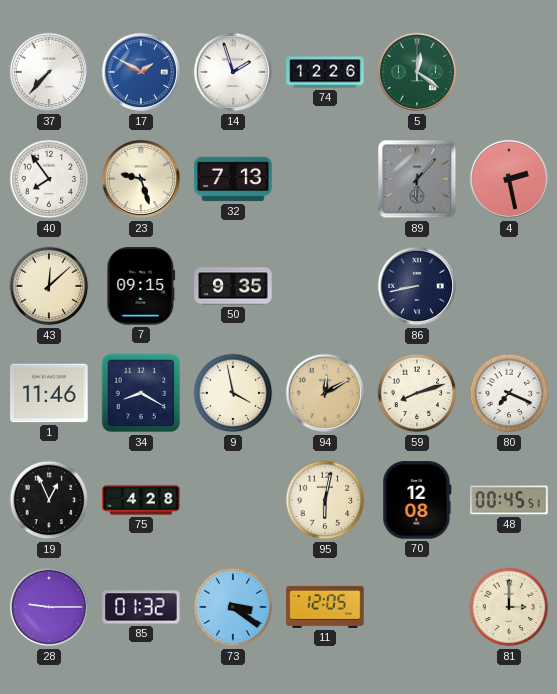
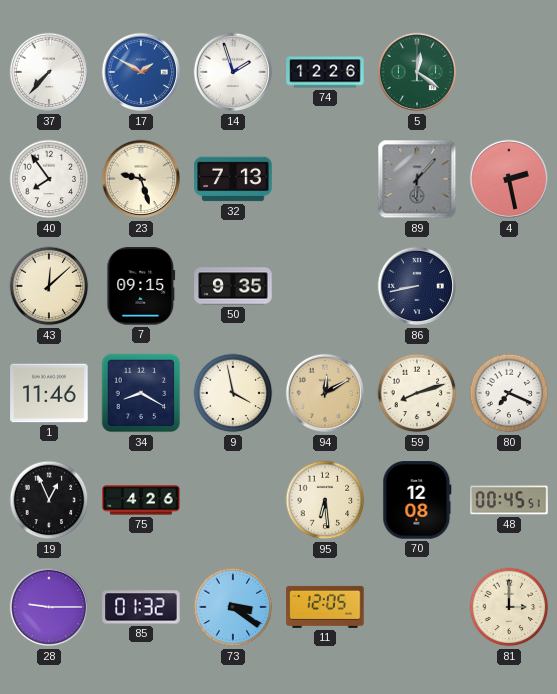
75: 4:28 -> 4:26
95: 6:02 -> 6:29
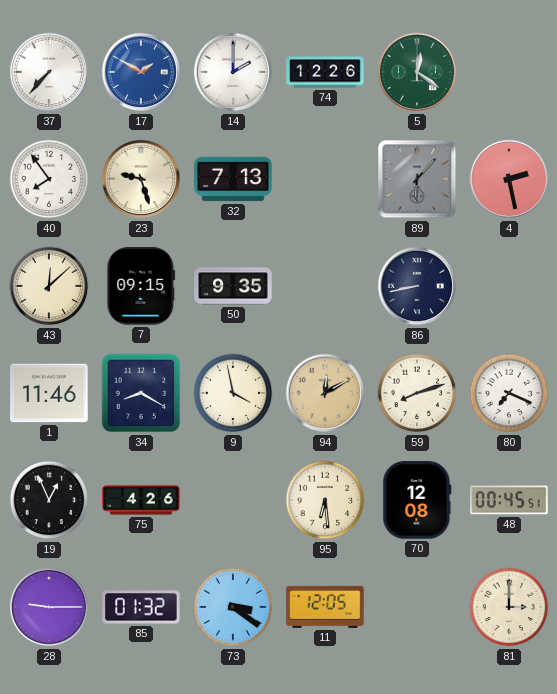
14: 1:57 -> 2:00
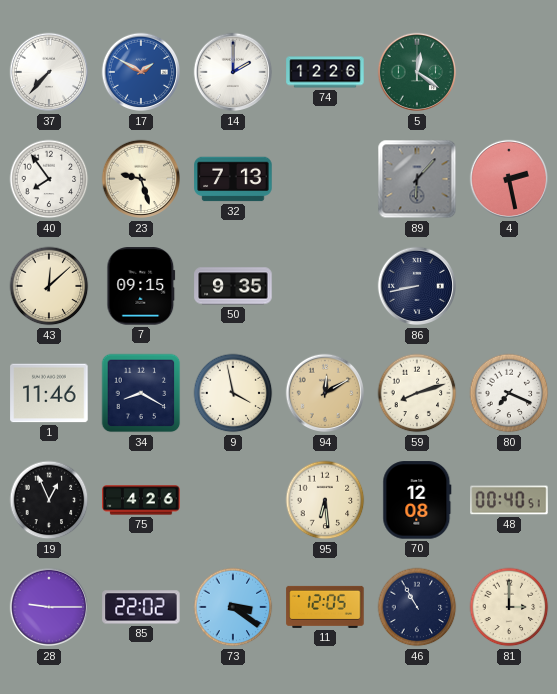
48: 00:45 -> 00:40
85: 01:32 -> 22:02
46: none -> 10:55
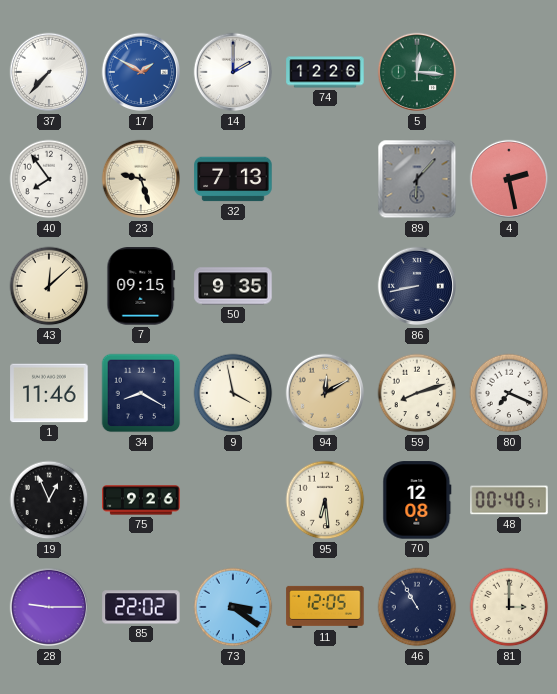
5: 12:21 -> 12:16
75: 4:26 -> 9:26
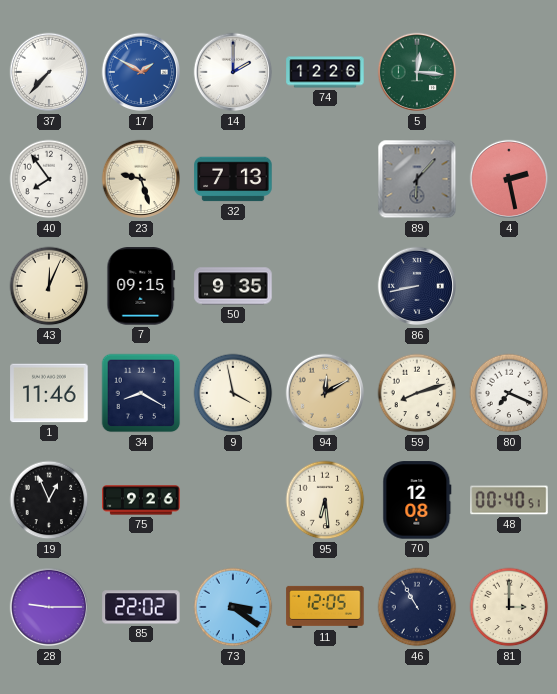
43: 12:08 -> 12:04
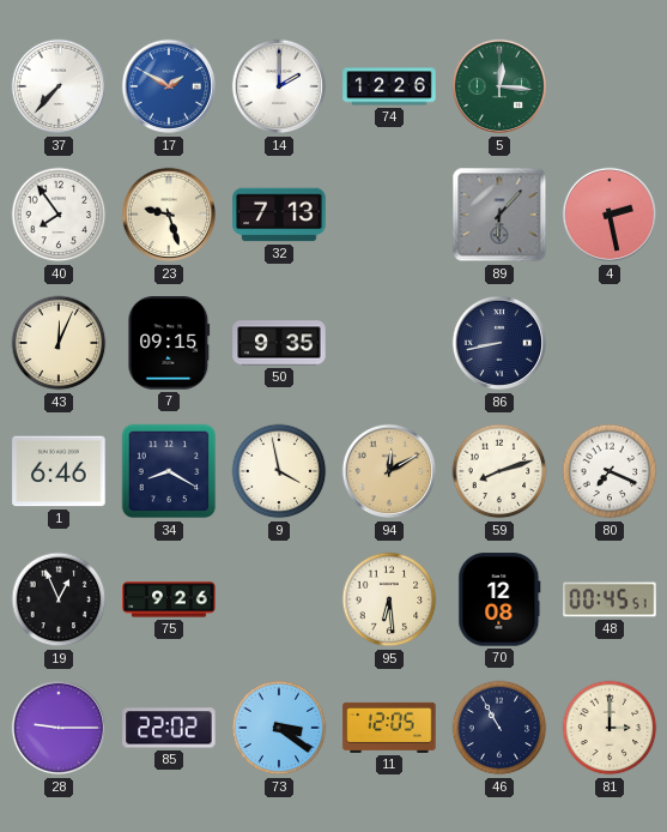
1: 11:46 -> 6:46
48: 00:40 -> 00:45
